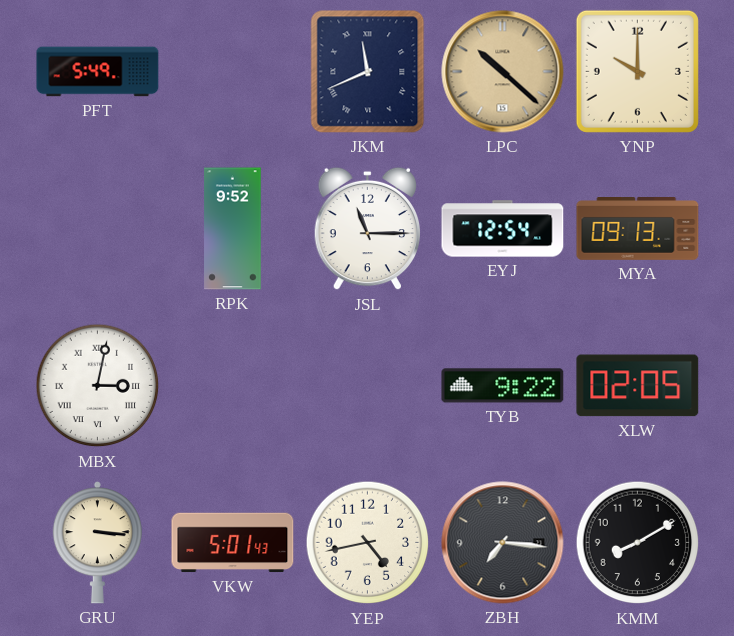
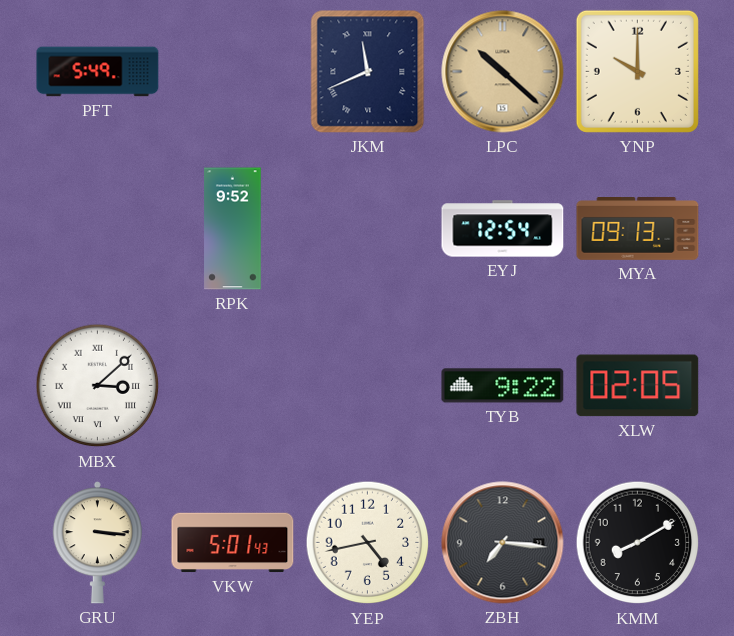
JSL: 11:15 -> none
MBX: 3:02 -> 3:08
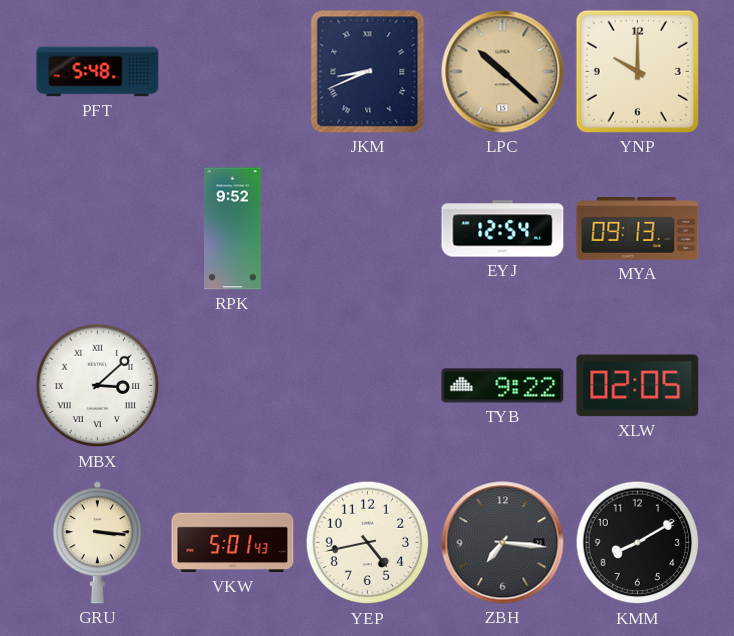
PFT: 5:49 -> 5:48
JKM: 11:41 -> 8:41
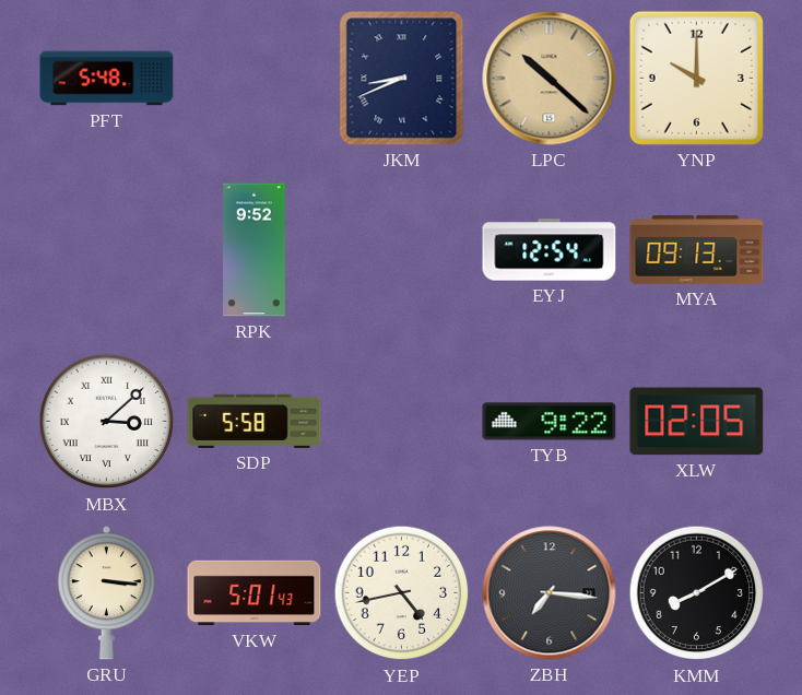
SDP: none -> 5:58
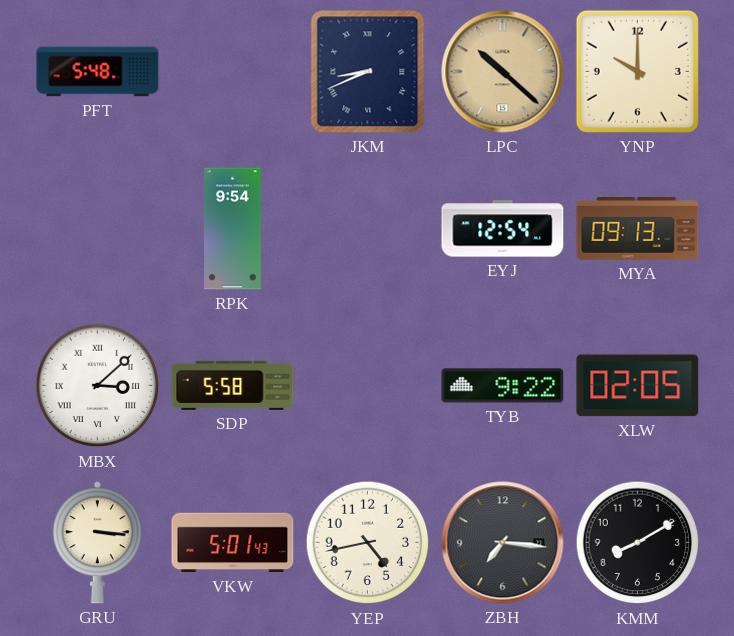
RPK: 9:52 -> 9:54
